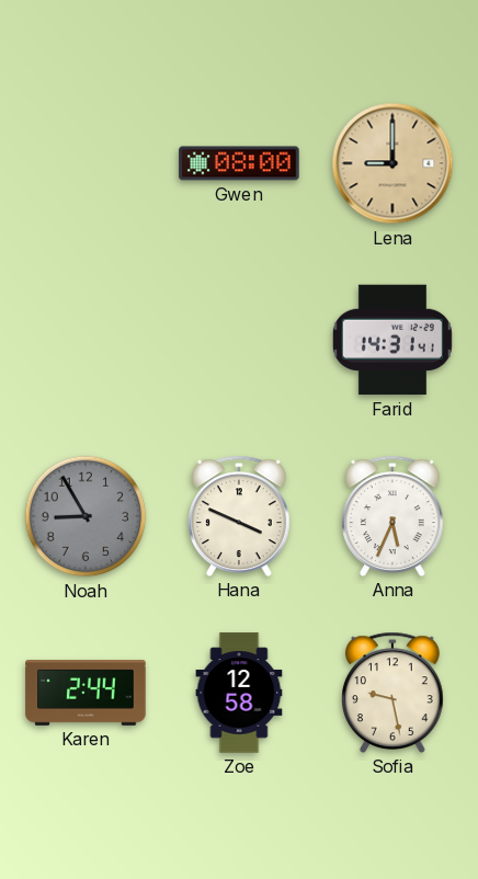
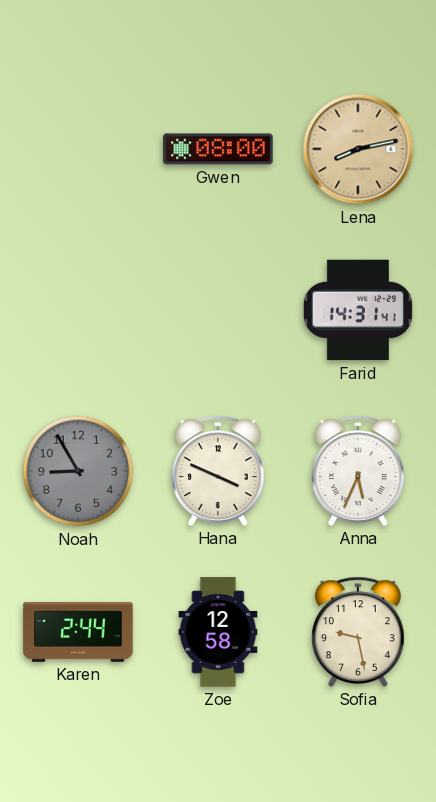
Lena: 9:00 -> 8:13
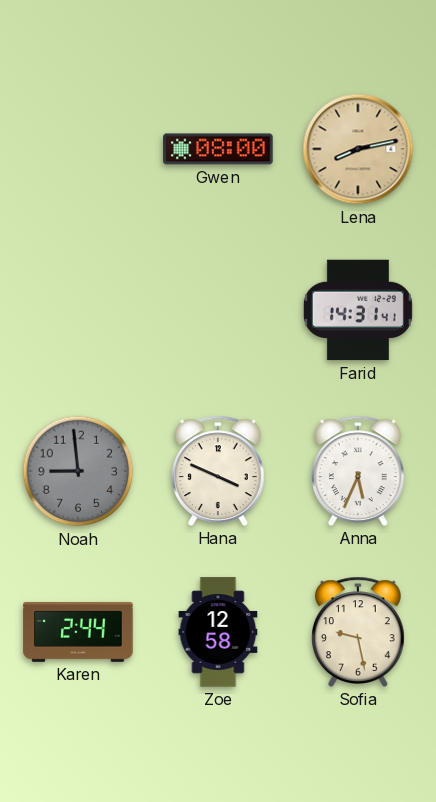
Noah: 8:55 -> 8:59
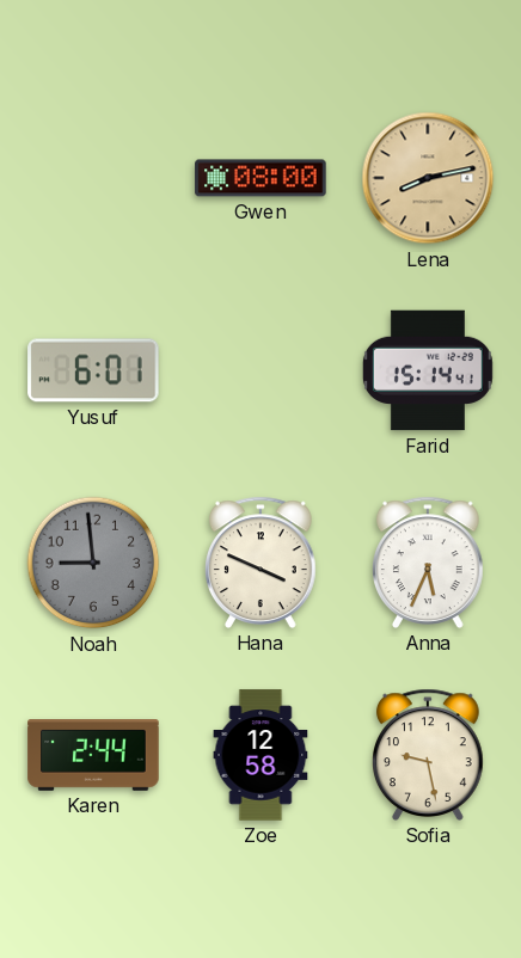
Yusuf: none -> 6:01
Farid: 14:31 -> 15:14
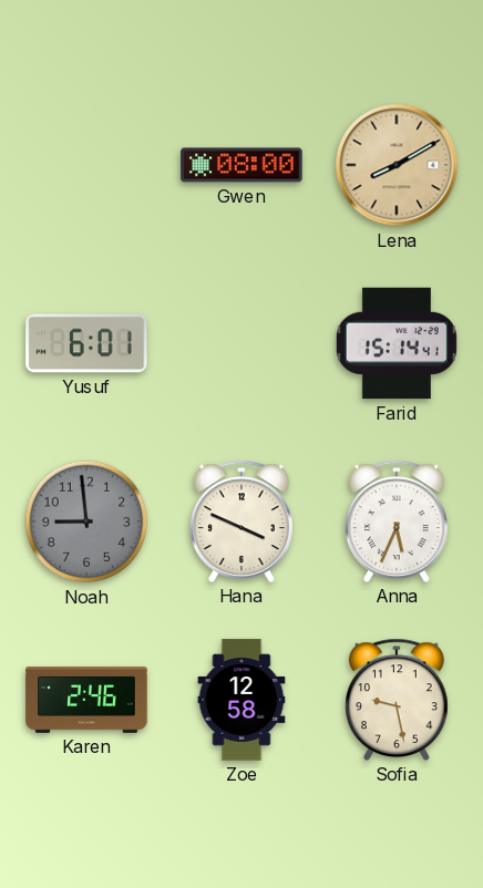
Lena: 8:13 -> 8:10
Karen: 2:44 -> 2:46
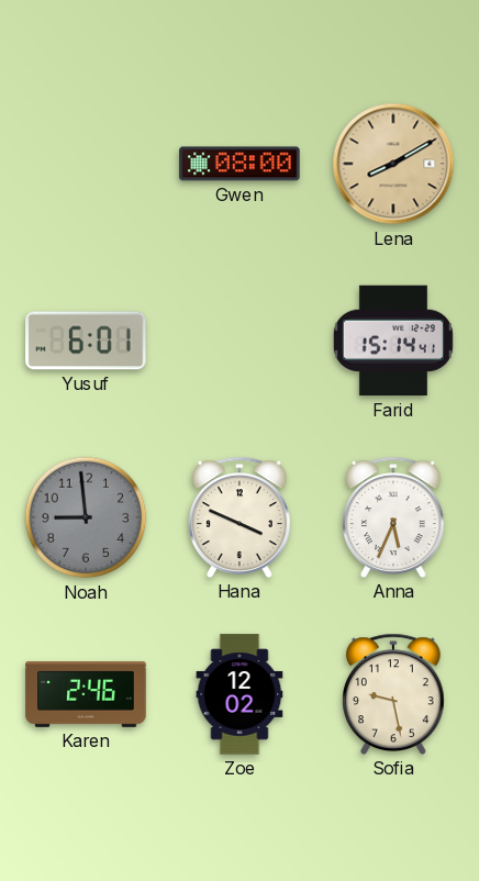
Zoe: 12:58 -> 12:02
